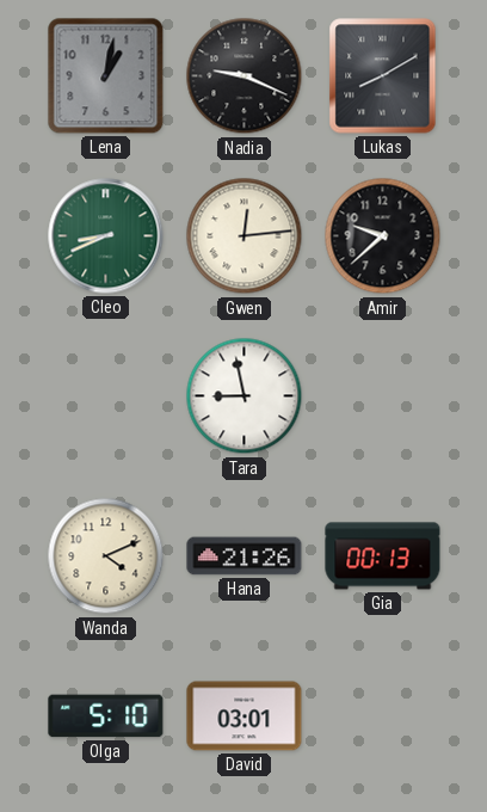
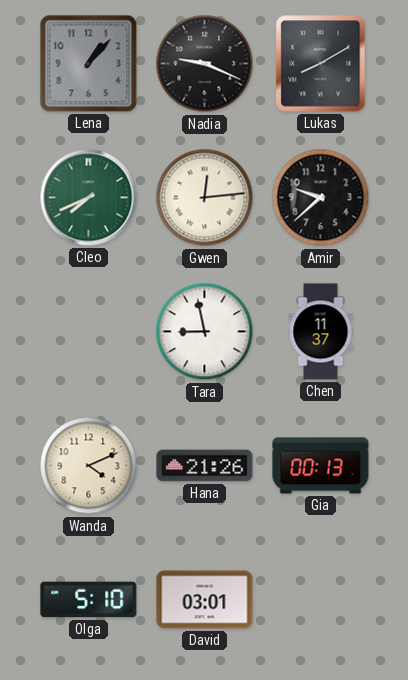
Lena: 1:02 -> 1:07
Cleo: 8:41 -> 7:41
Chen: none -> 11:37
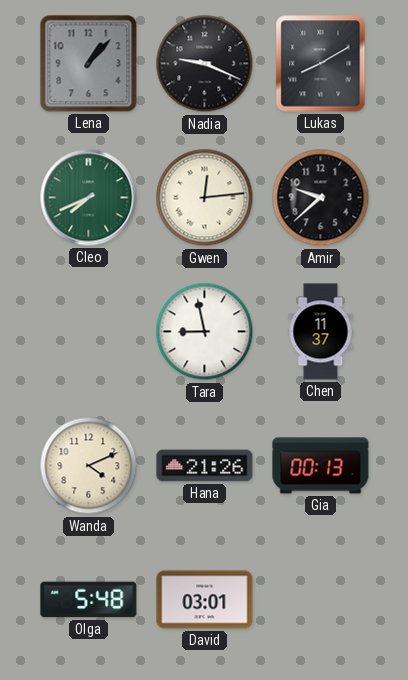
Olga: 5:10 -> 5:48
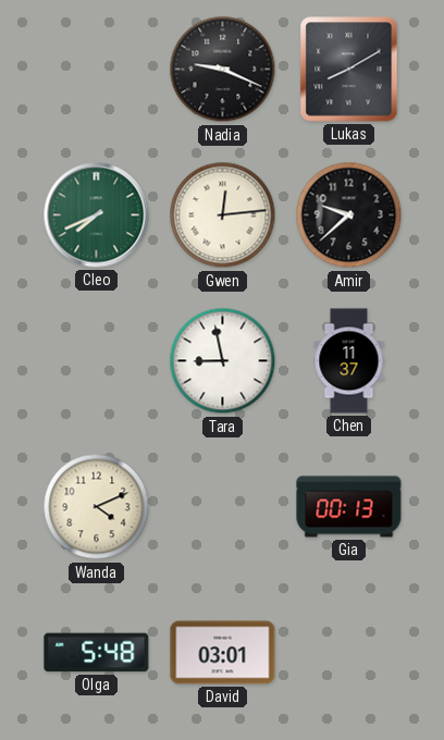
Lena: 1:07 -> none
Hana: 21:26 -> none
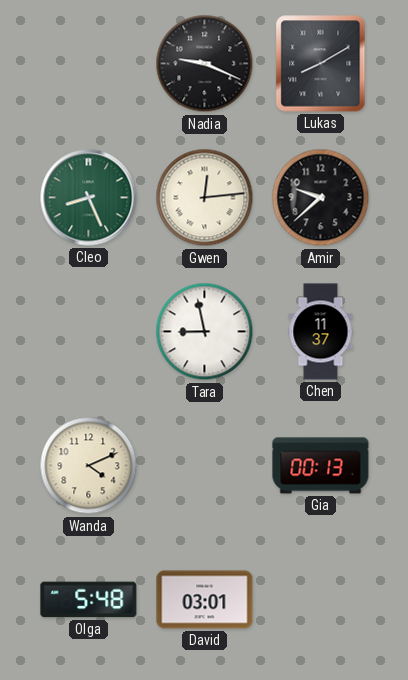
Cleo: 7:41 -> 8:26
